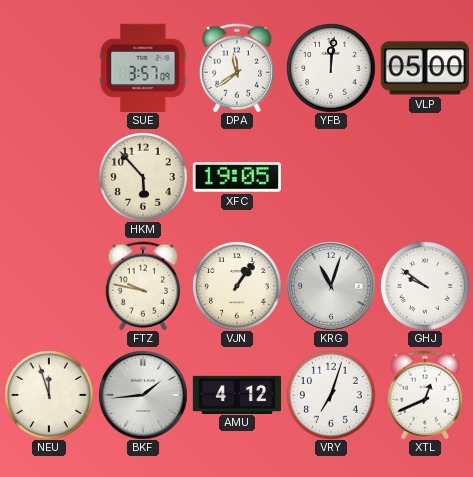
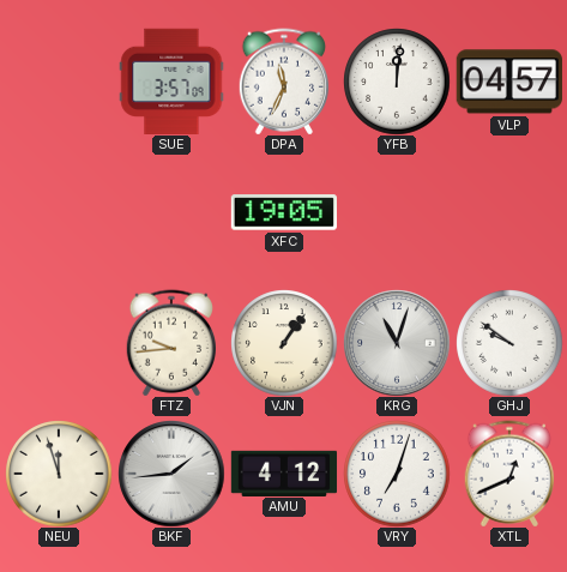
DPA: 11:39 -> 11:34
VLP: 05:00 -> 04:57
HKM: 5:53 -> none
FTZ: 9:47 -> 9:44
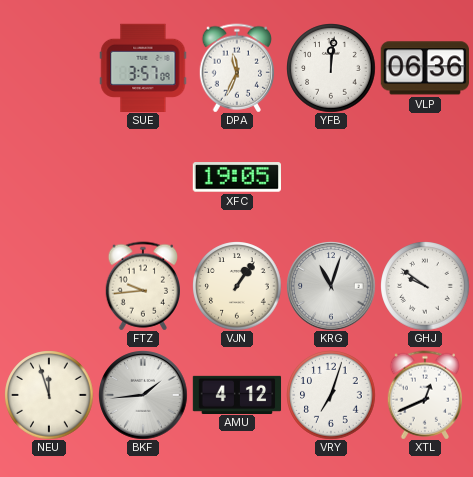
VLP: 04:57 -> 06:36
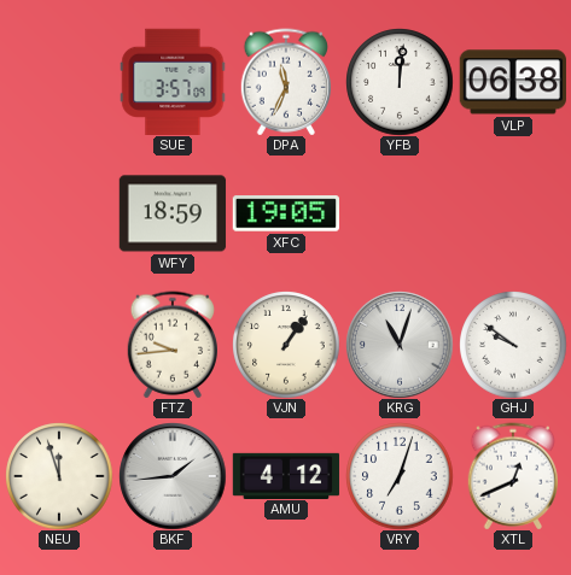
VLP: 06:36 -> 06:38
WFY: none -> 18:59
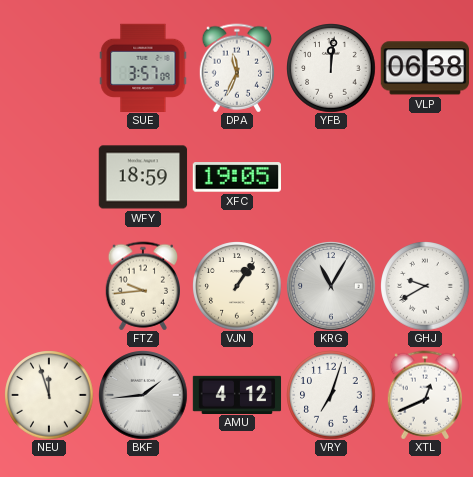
KRG: 11:03 -> 11:05
GHJ: 9:51 -> 9:40
